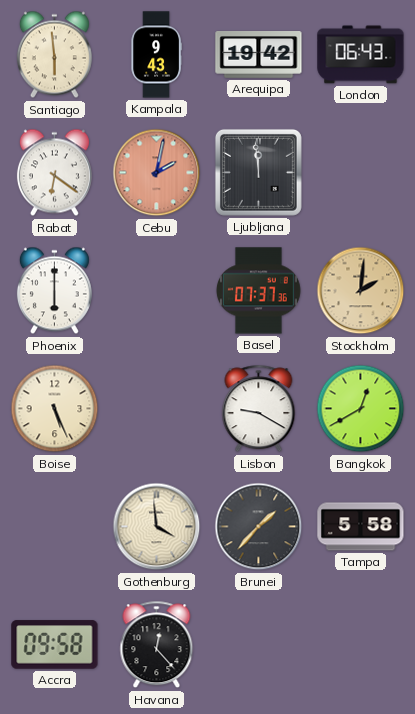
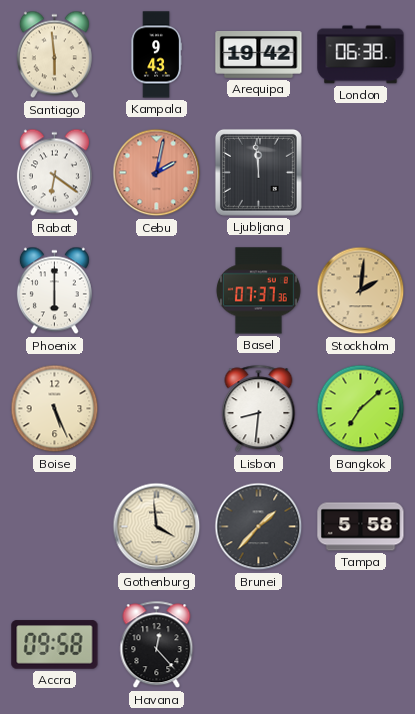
London: 06:43 -> 06:38
Lisbon: 9:20 -> 8:31
Bangkok: 12:40 -> 7:08
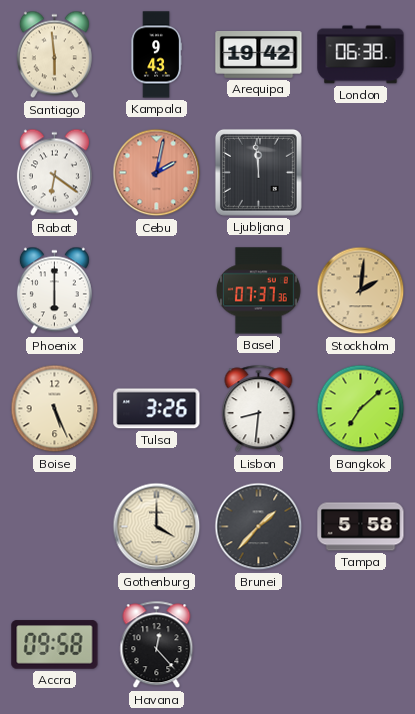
Tulsa: none -> 3:26
Gothenburg: 3:59 -> 4:00
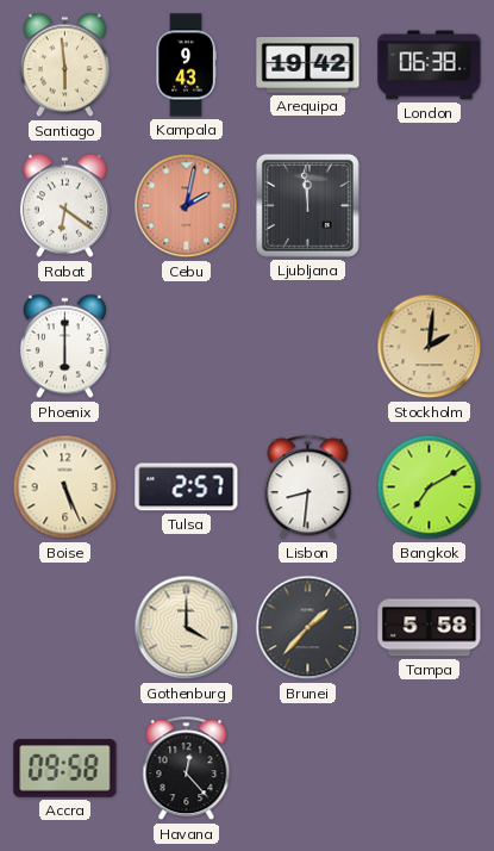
Basel: 07:37 -> none
Tulsa: 3:26 -> 2:57
Bangkok: 7:08 -> 7:10
